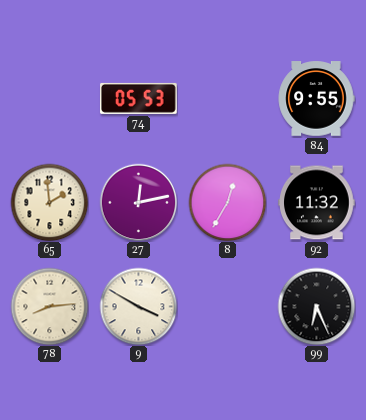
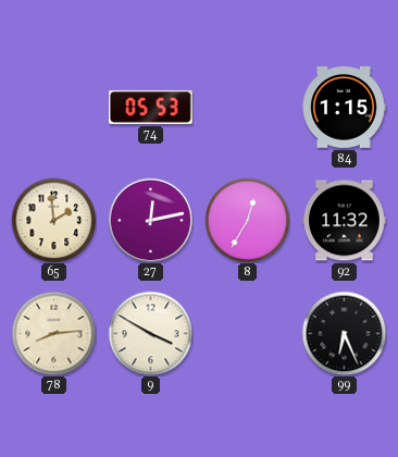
84: 9:55 -> 1:15
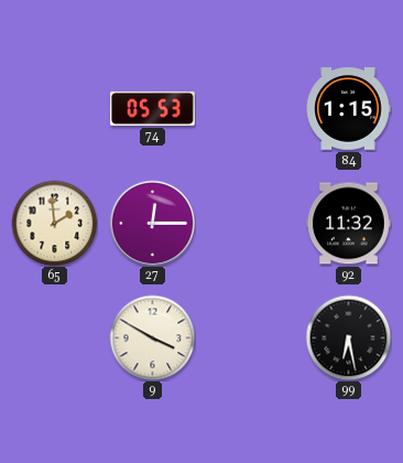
27: 12:13 -> 12:15
8: 12:35 -> none
78: 8:14 -> none
99: 6:26 -> 6:28
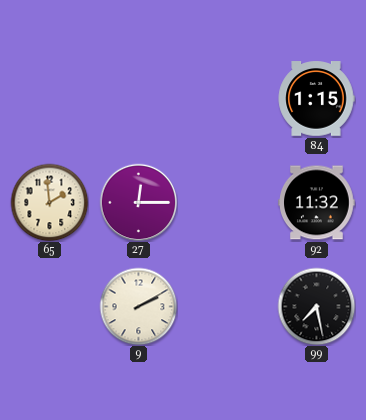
74: 05:53 -> none
9: 3:50 -> 2:10
99: 6:28 -> 7:28
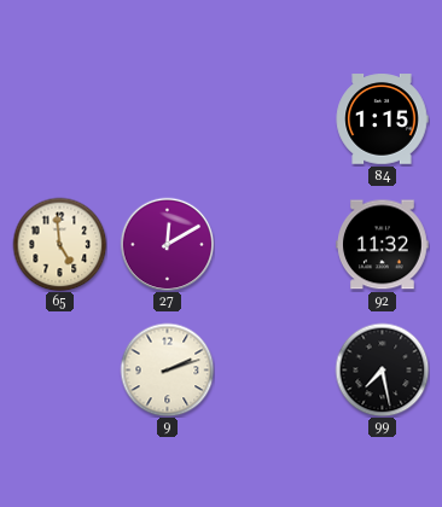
65: 1:59 -> 4:59
27: 12:15 -> 12:10
9: 2:10 -> 2:12
